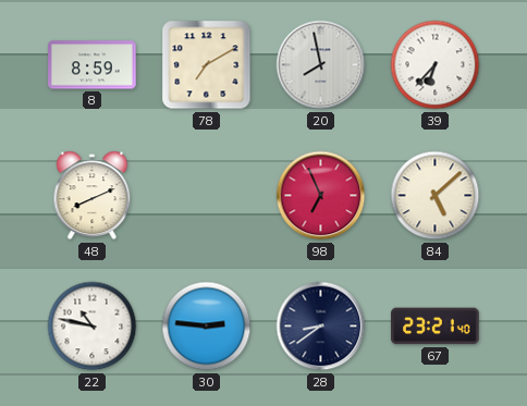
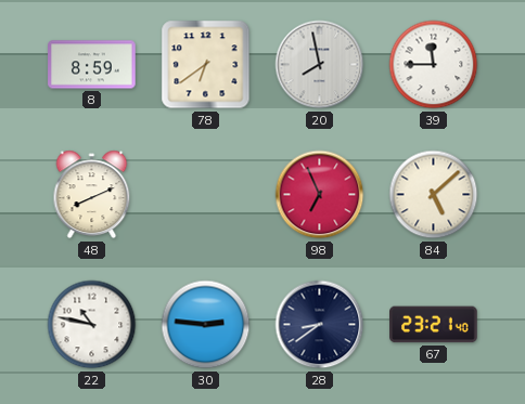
78: 7:10 -> 6:39
39: 6:37 -> 11:45
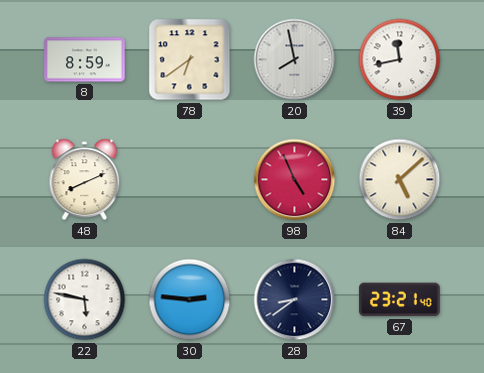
39: 11:45 -> 11:43
98: 6:56 -> 4:56
22: 10:47 -> 5:47
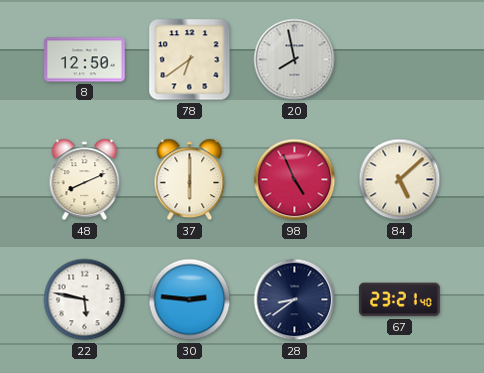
8: 8:59 -> 12:50
39: 11:43 -> none
37: none -> 6:00
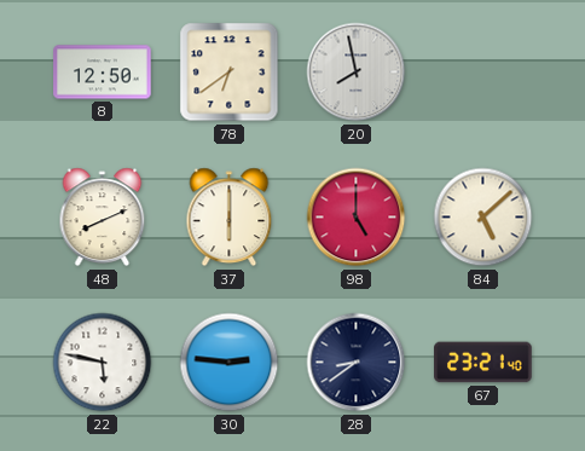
98: 4:56 -> 5:00
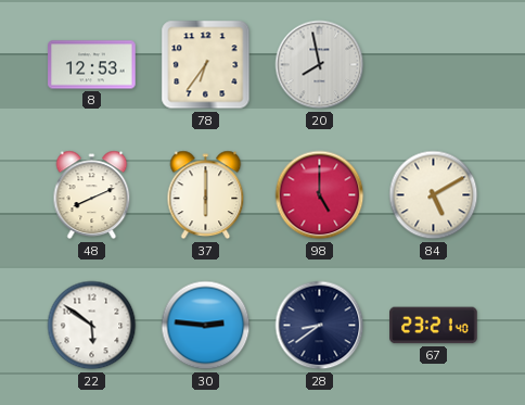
8: 12:50 -> 12:53
78: 6:39 -> 6:36
84: 5:08 -> 5:10
22: 5:47 -> 5:51
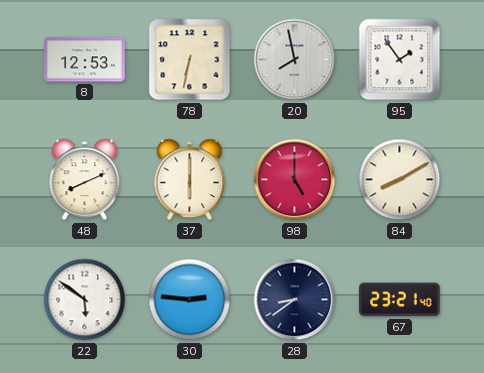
78: 6:36 -> 6:32
95: none -> 1:54
84: 5:10 -> 8:10
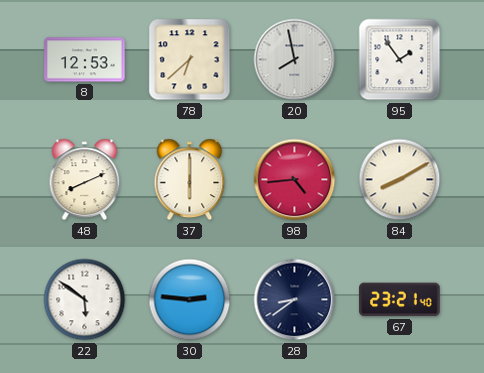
78: 6:32 -> 6:38
98: 5:00 -> 4:44
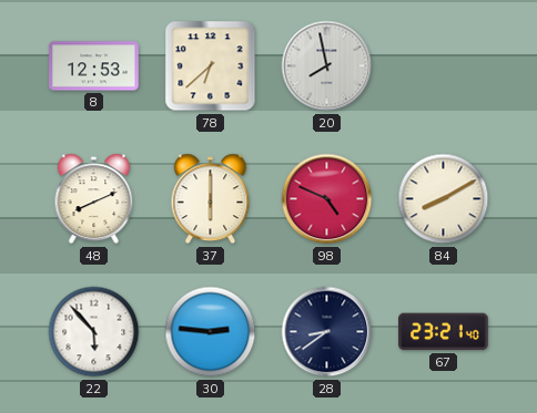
95: 1:54 -> none
98: 4:44 -> 4:49
22: 5:51 -> 5:53
